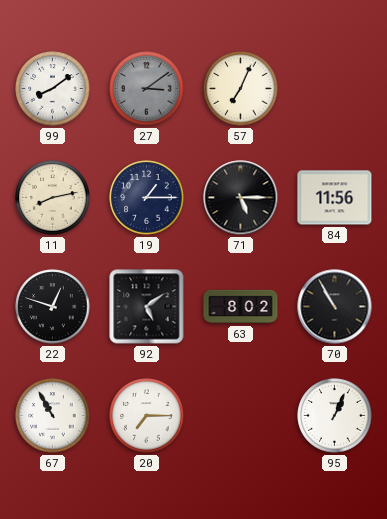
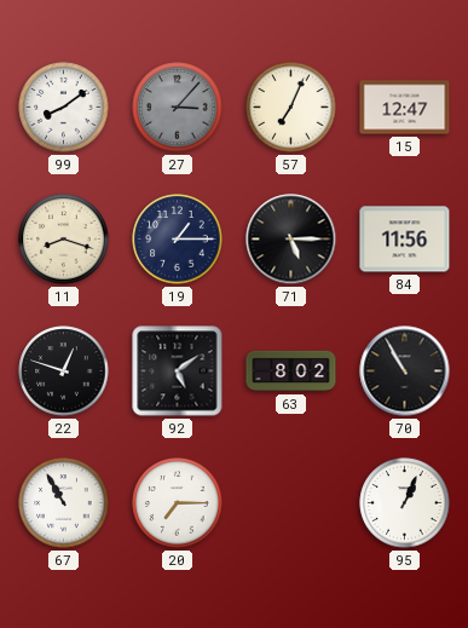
27: 3:09 -> 3:07
15: none -> 12:47
11: 8:13 -> 8:18
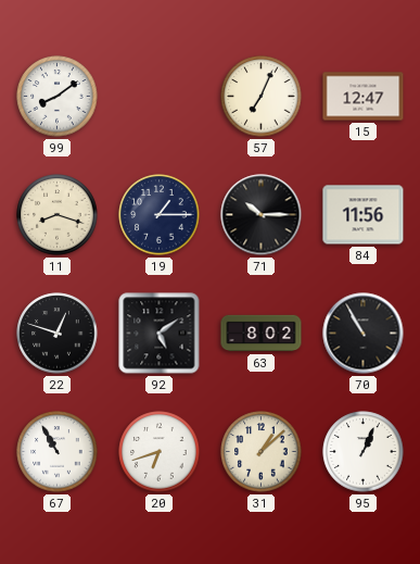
27: 3:07 -> none
71: 5:15 -> 10:15
20: 7:15 -> 6:42
31: none -> 1:08
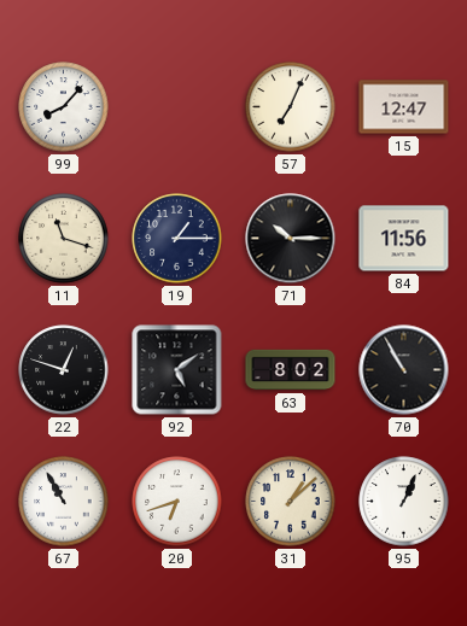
99: 8:09 -> 8:07
11: 8:18 -> 11:18
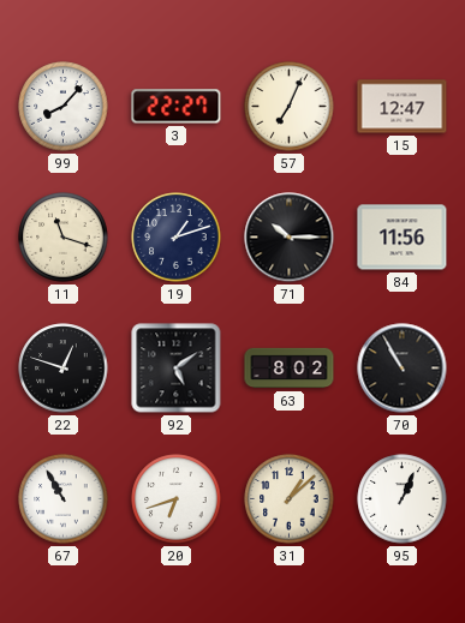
3: none -> 22:27
19: 1:15 -> 1:12
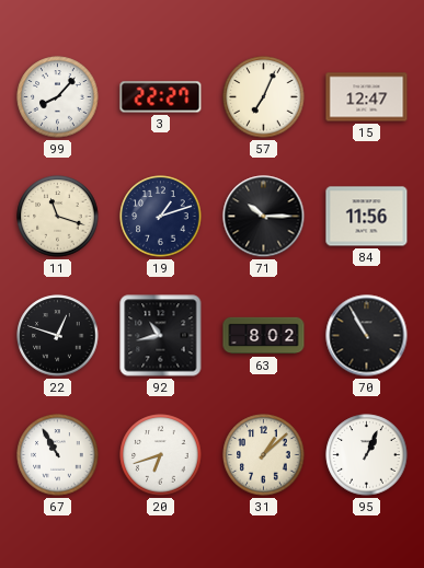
92: 5:09 -> 10:43
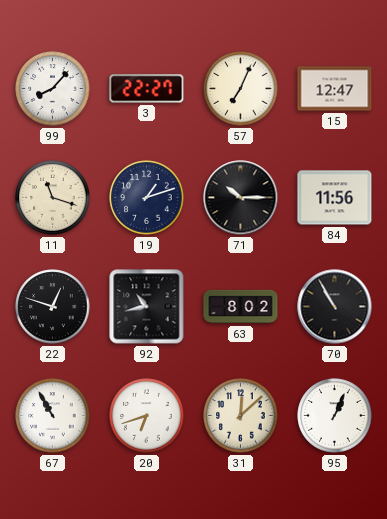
31: 1:08 -> 12:08
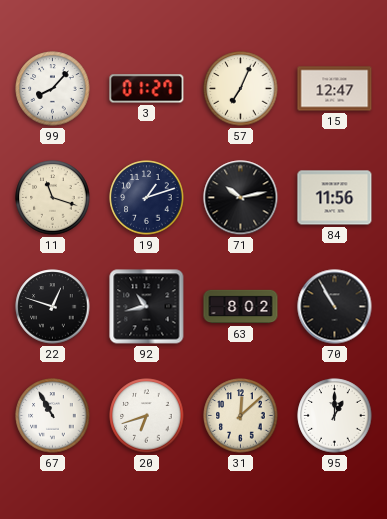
3: 22:27 -> 01:27
71: 10:15 -> 10:13
95: 1:04 -> 1:00
